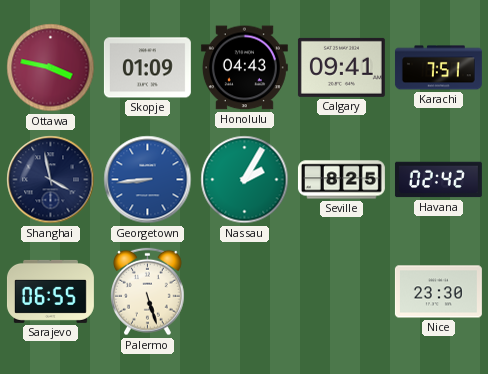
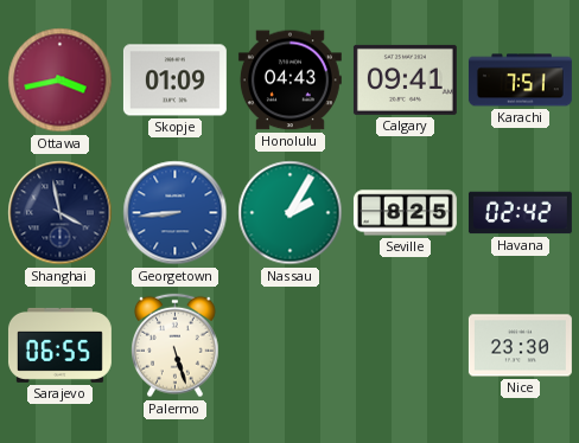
Ottawa: 3:47 -> 3:43
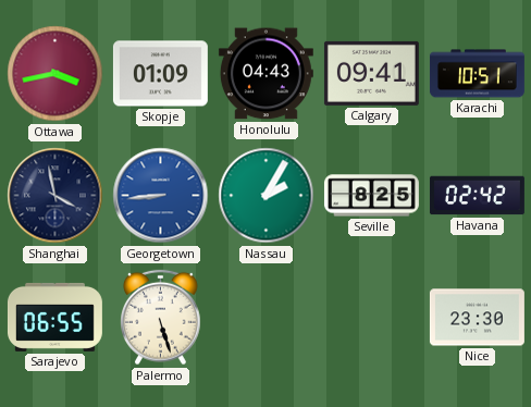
Karachi: 7:51 -> 10:51
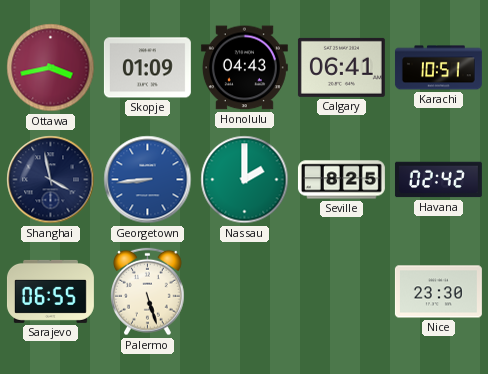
Calgary: 09:41 -> 06:41
Nassau: 2:05 -> 2:00
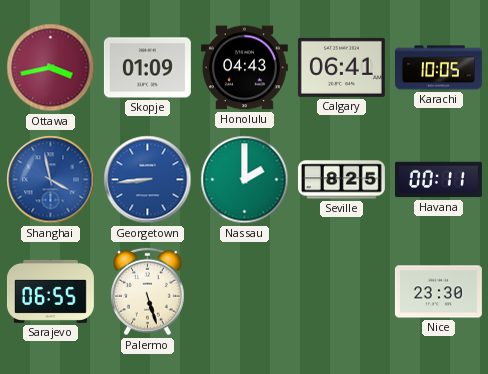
Karachi: 10:51 -> 10:05
Shanghai dial: navy -> blue
Havana: 02:42 -> 00:11
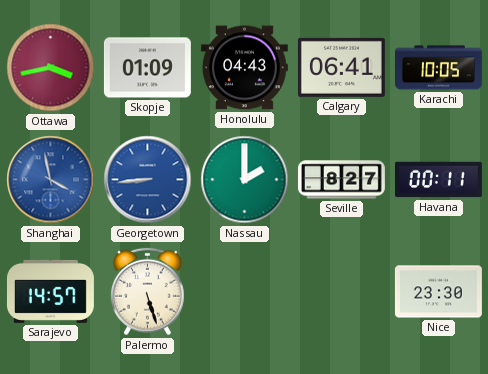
Seville: 8:25 -> 8:27
Sarajevo: 06:55 -> 14:57
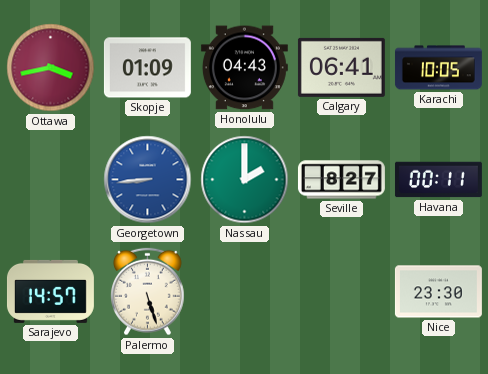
Shanghai: 3:58 -> none
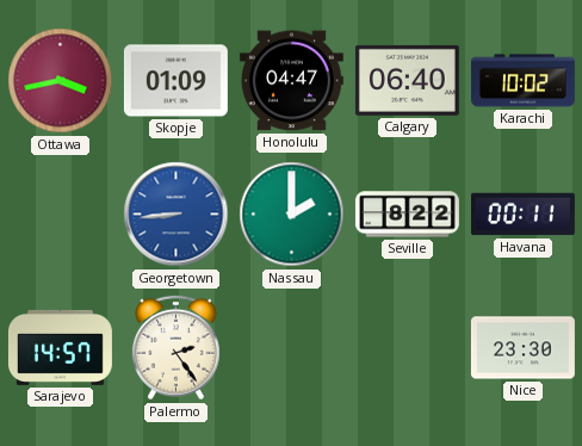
Honolulu: 04:43 -> 04:47
Calgary: 06:41 -> 06:40
Karachi: 10:05 -> 10:02
Seville: 8:27 -> 8:22
Palermo: 5:27 -> 2:24
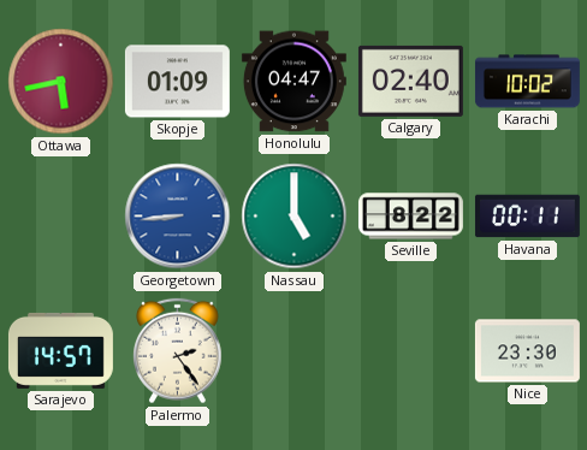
Ottawa: 3:43 -> 5:43
Calgary: 06:40 -> 02:40
Nassau: 2:00 -> 5:00
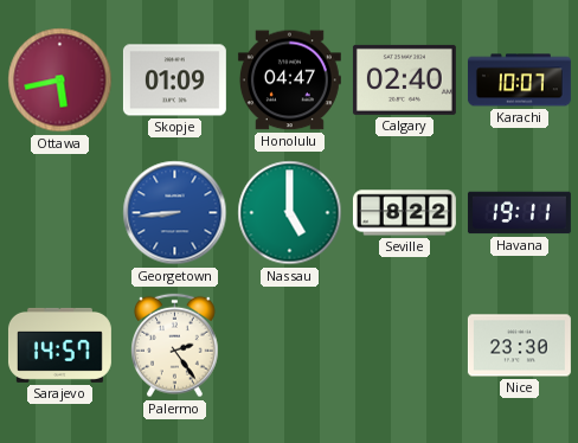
Karachi: 10:02 -> 10:07
Havana: 00:11 -> 19:11
